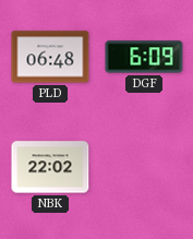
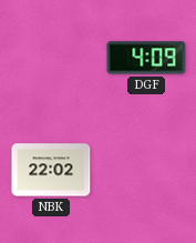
PLD: 06:48 -> none
DGF: 6:09 -> 4:09
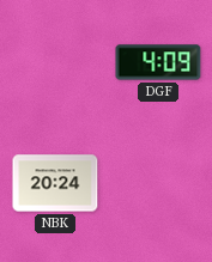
NBK: 22:02 -> 20:24
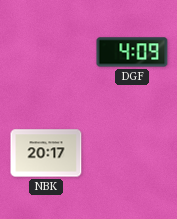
NBK: 20:24 -> 20:17
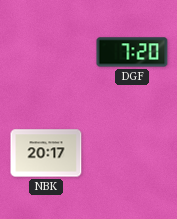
DGF: 4:09 -> 7:20
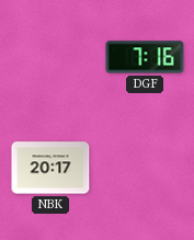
DGF: 7:20 -> 7:16
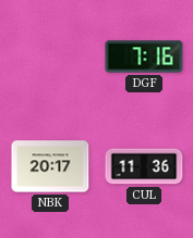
CUL: none -> 11:36
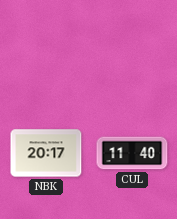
DGF: 7:16 -> none
CUL: 11:36 -> 11:40
